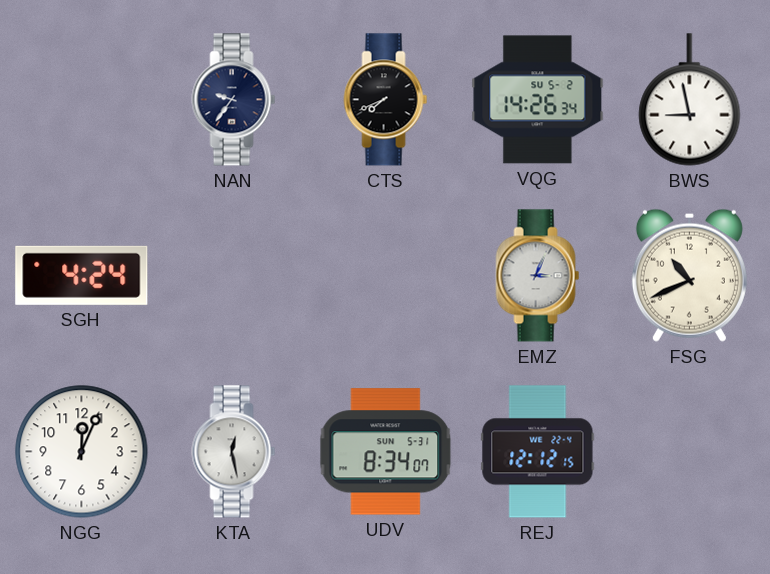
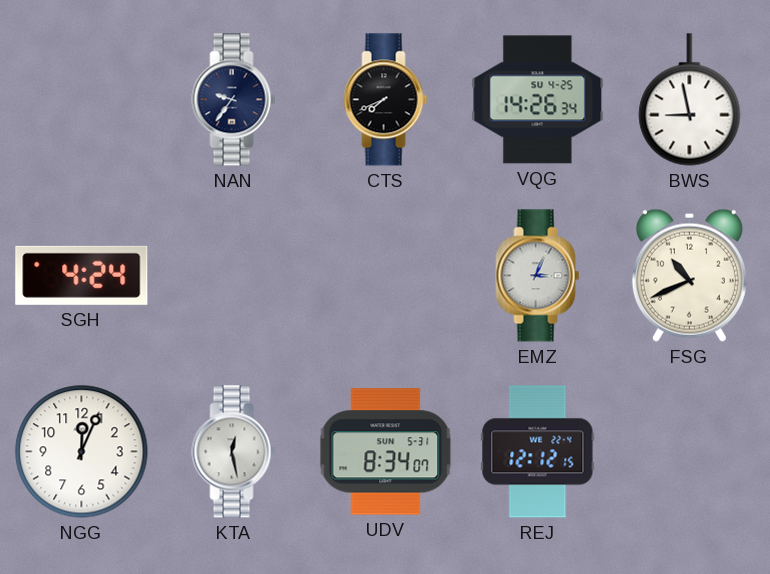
VQG date: SU 5-2 -> SU 4-25
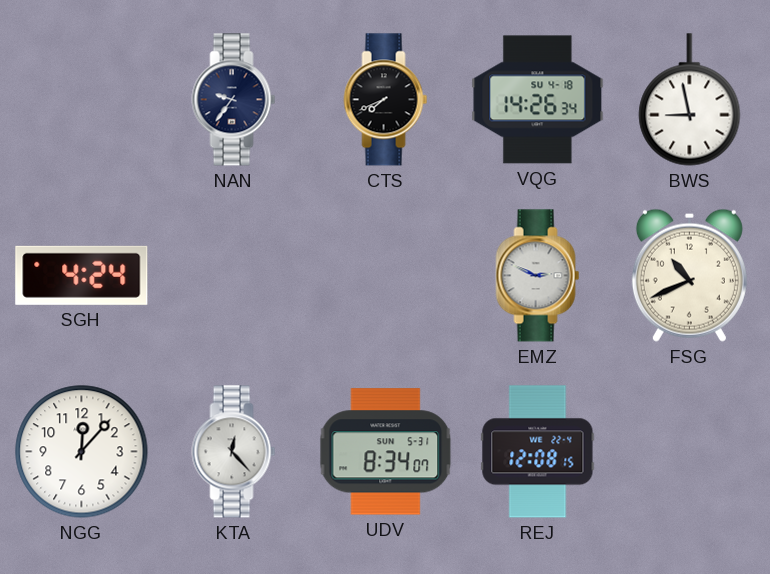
VQG date: SU 4-25 -> SU 4-18
EMZ: 3:04 -> 2:49
NGG: 12:04 -> 12:07
KTA: 12:28 -> 12:23
REJ: 12:12 -> 12:08
